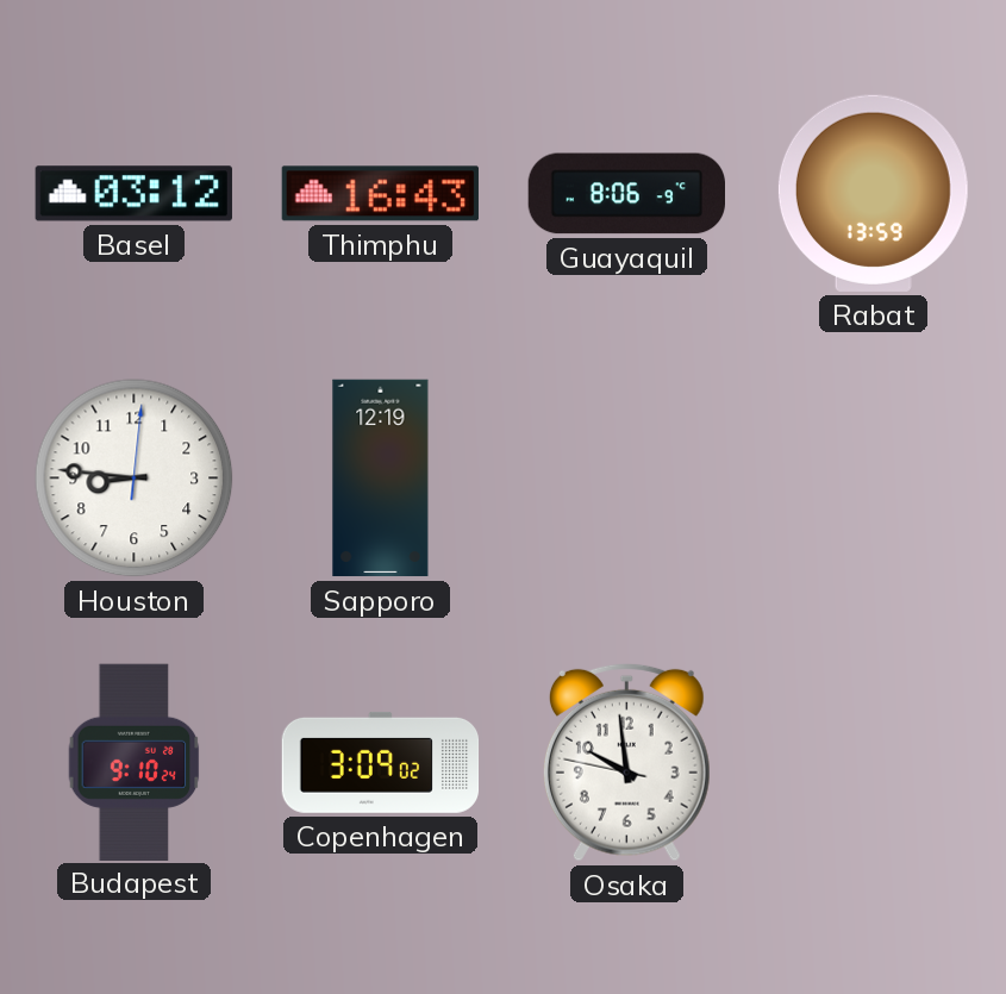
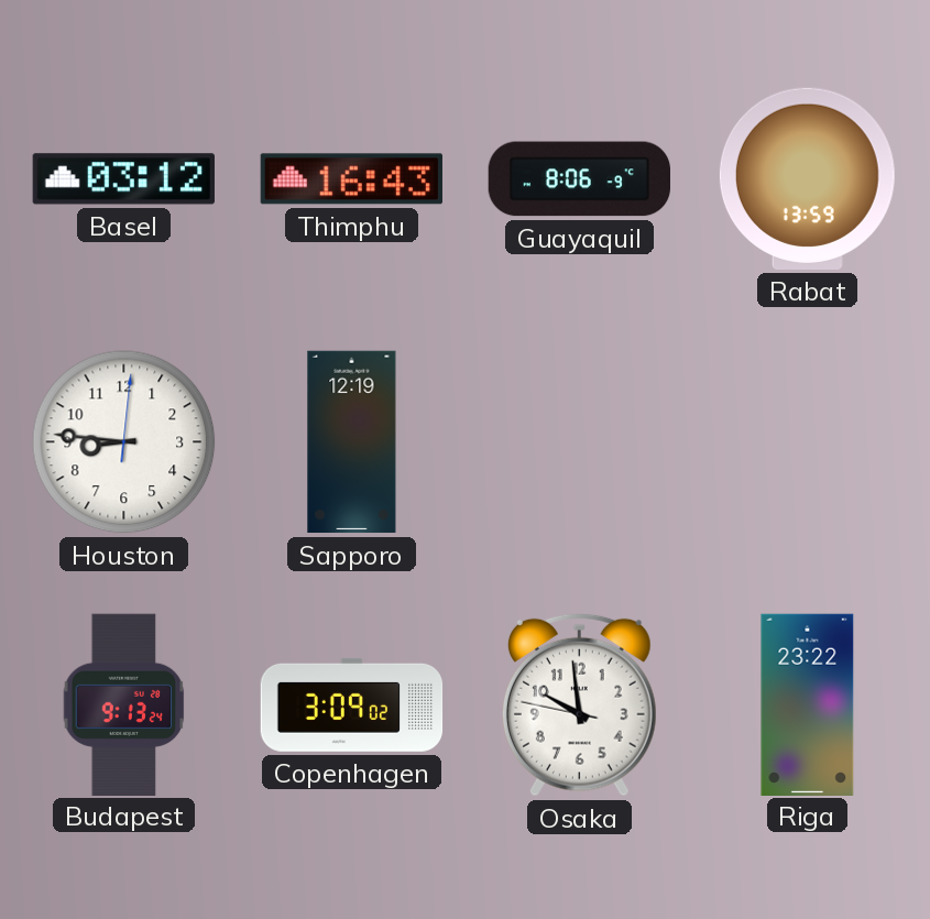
Budapest: 9:10 -> 9:13
Riga: none -> 23:22
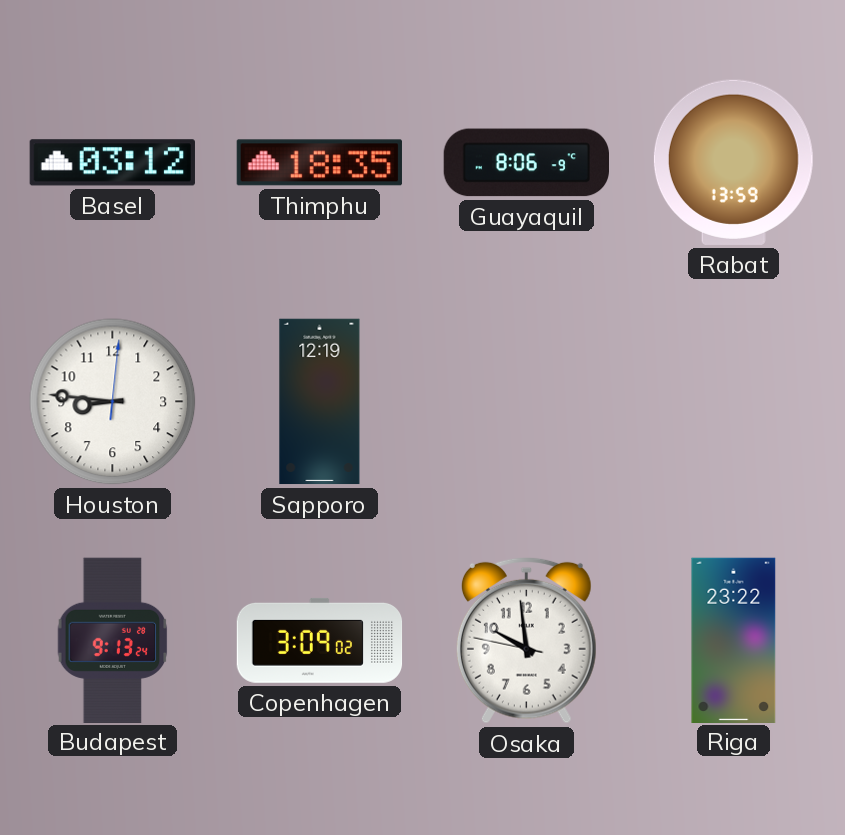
Thimphu: 16:43 -> 18:35
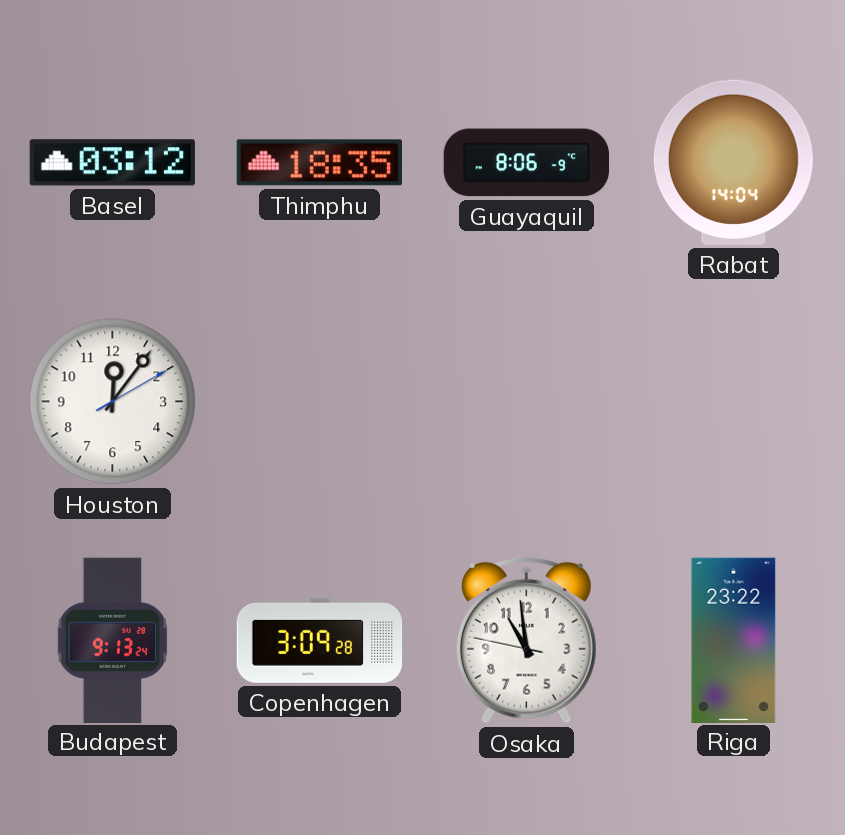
Rabat: 13:59 -> 14:04
Houston: 8:46 -> 12:06
Sapporo: 12:19 -> none
Copenhagen: 3:09:02 -> 3:09:28
Osaka: 9:58 -> 10:58
